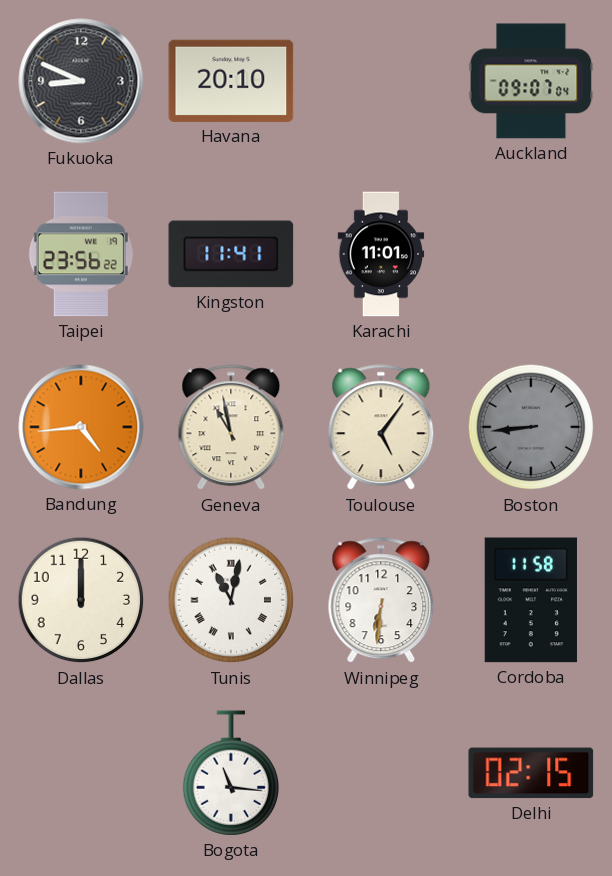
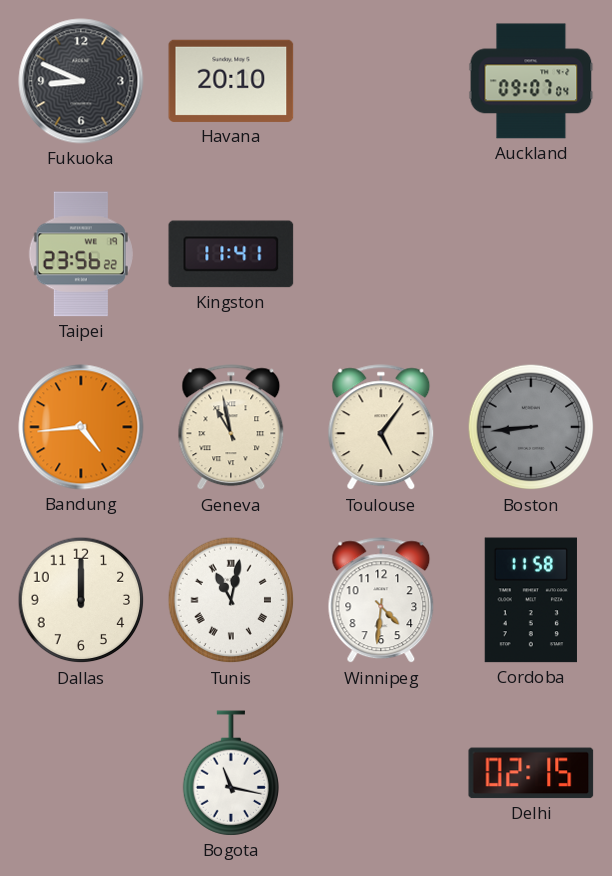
Karachi: 11:01 -> none
Winnipeg: 6:31 -> 4:31
Bogota: 11:16 -> 11:17
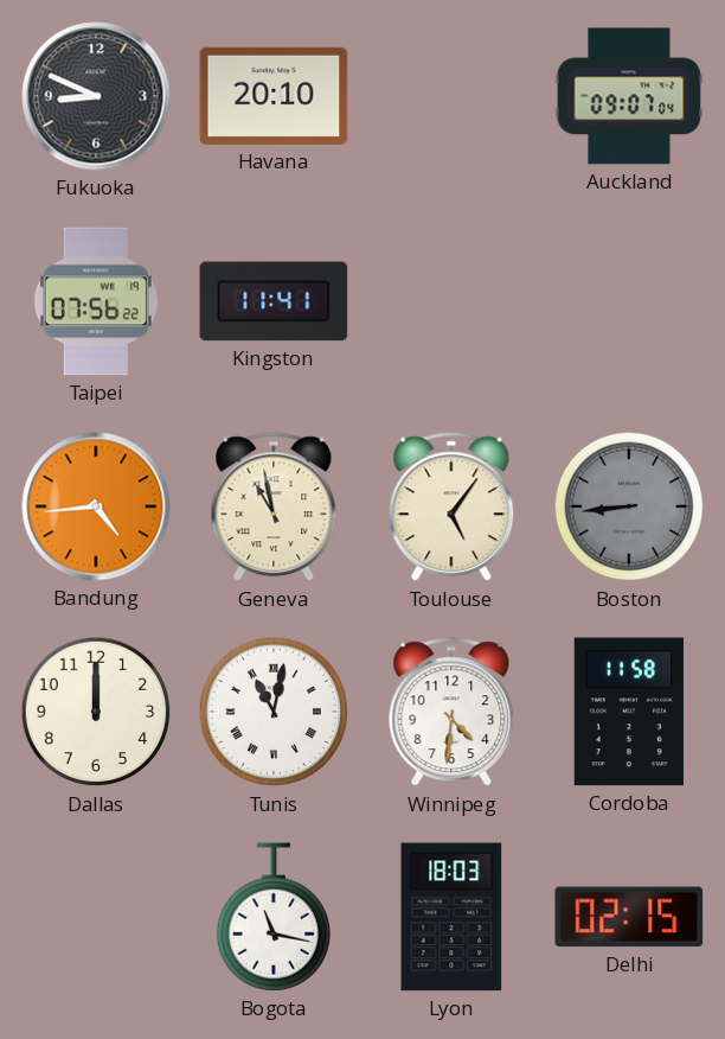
Taipei: 23:56 -> 07:56
Lyon: none -> 18:03
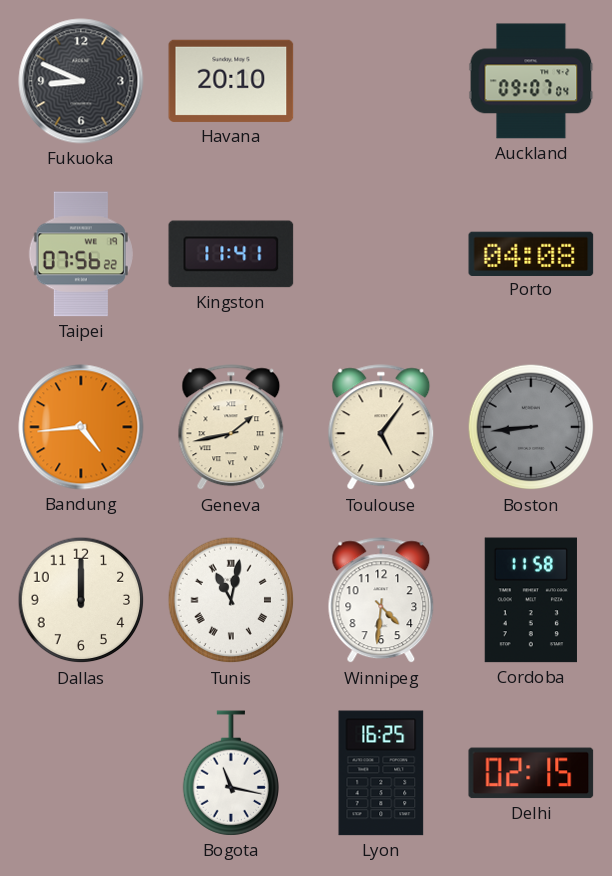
Porto: none -> 04:08
Geneva: 10:58 -> 1:43
Lyon: 18:03 -> 16:25
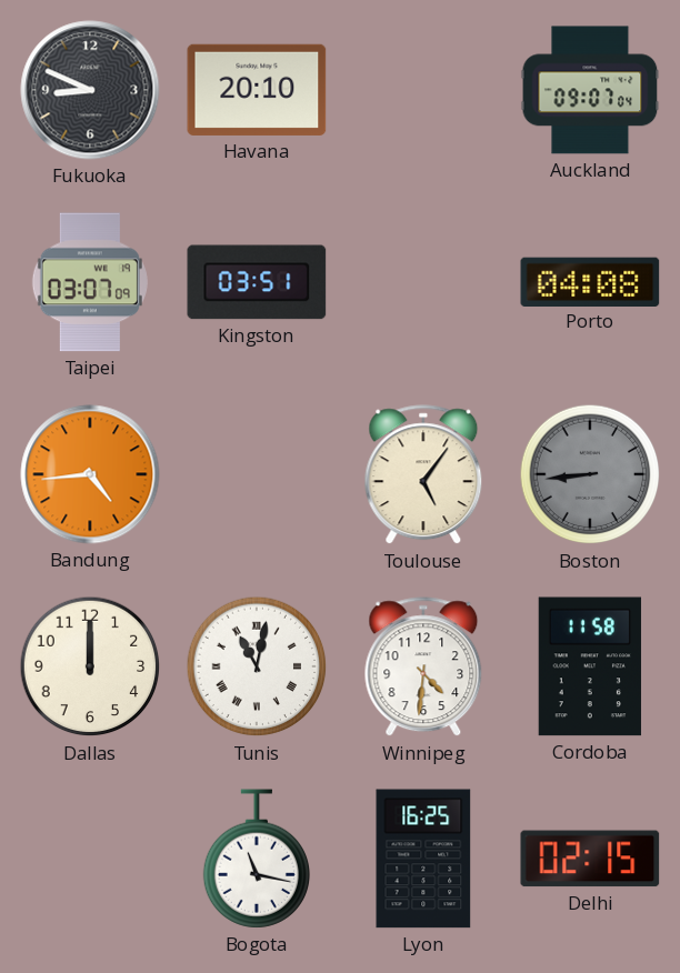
Taipei: 07:56 -> 03:07
Kingston: 11:41 -> 03:51
Geneva: 1:43 -> none
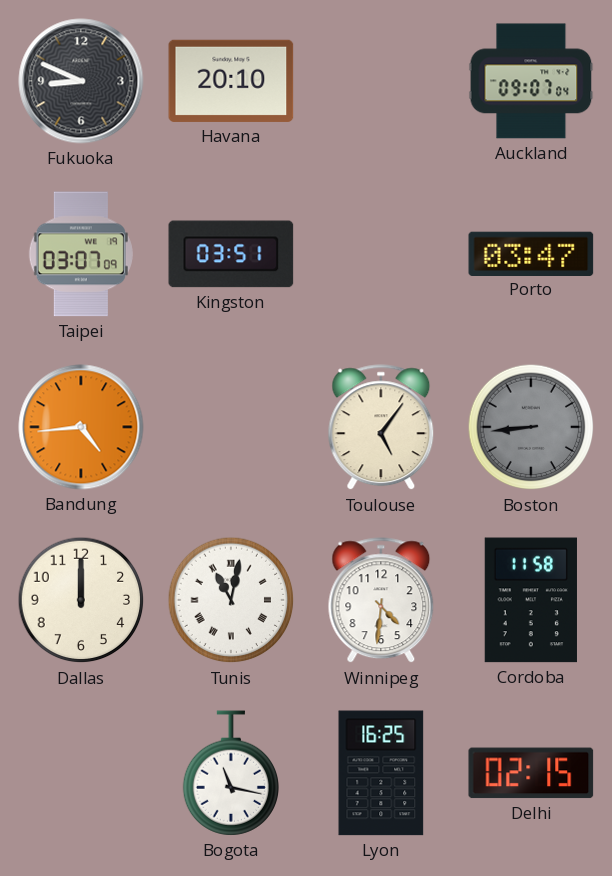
Porto: 04:08 -> 03:47
